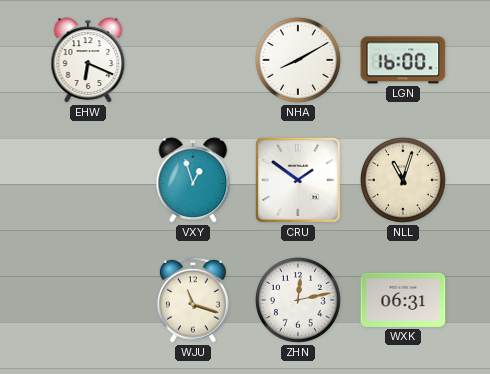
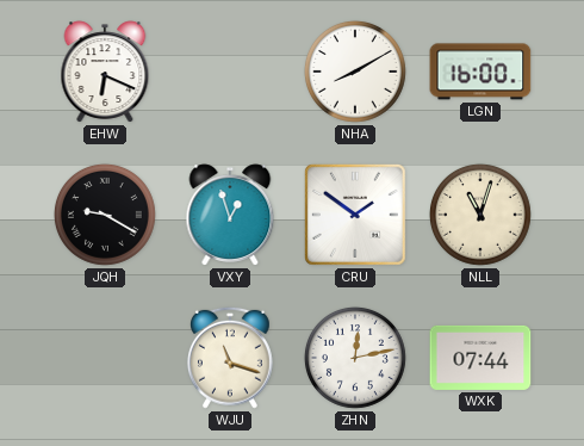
JQH: none -> 9:20
WXK: 06:31 -> 07:44
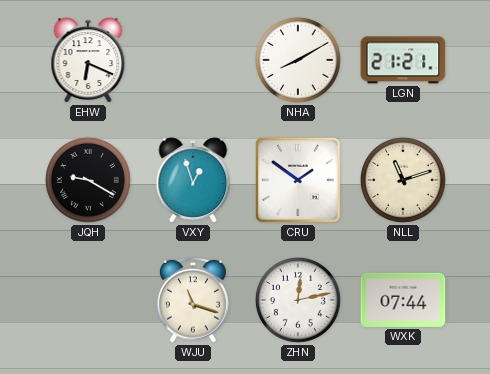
LGN: 16:00 -> 21:21
NLL: 11:03 -> 11:12
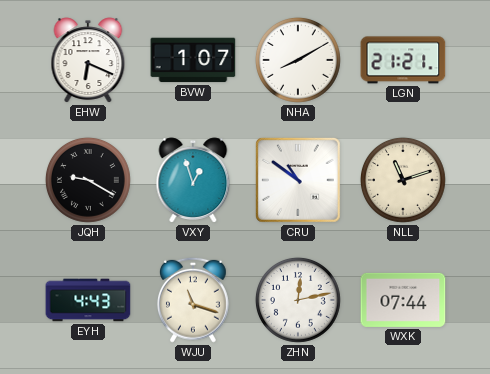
BVW: none -> 1:07
CRU: 1:51 -> 10:51
EYH: none -> 4:43
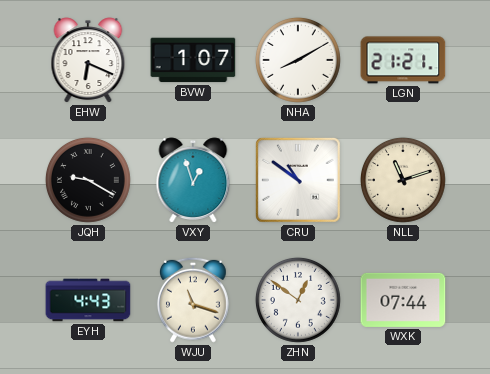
ZHN: 12:13 -> 12:51
